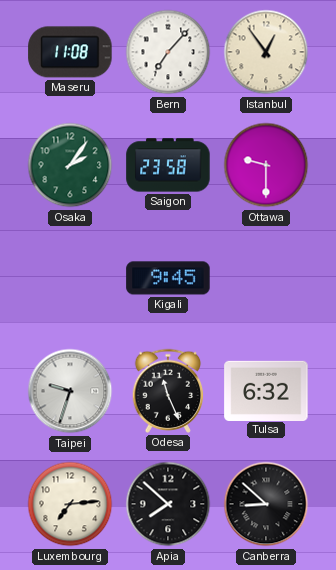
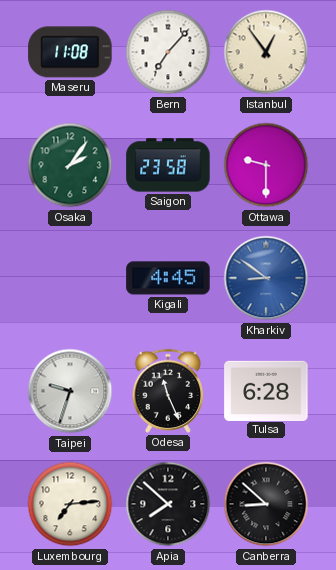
Kigali: 9:45 -> 4:45
Kharkiv: none -> 8:51
Tulsa: 6:32 -> 6:28
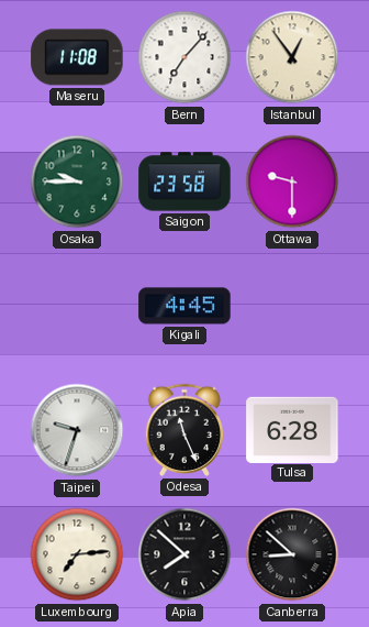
Osaka: 2:06 -> 9:45
Kharkiv: 8:51 -> none
